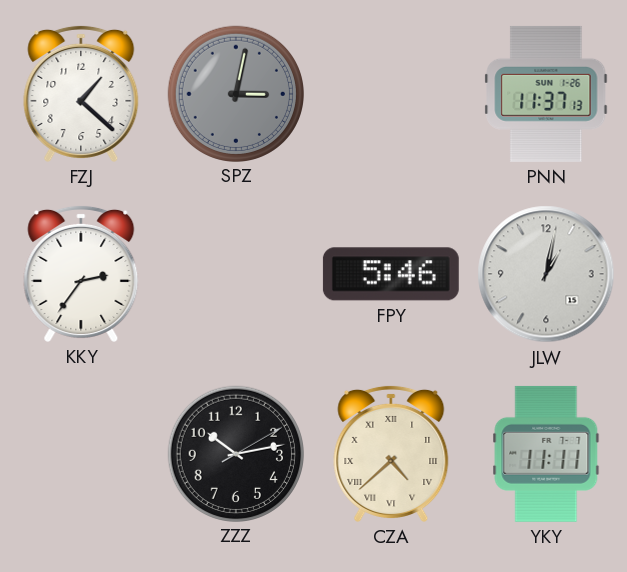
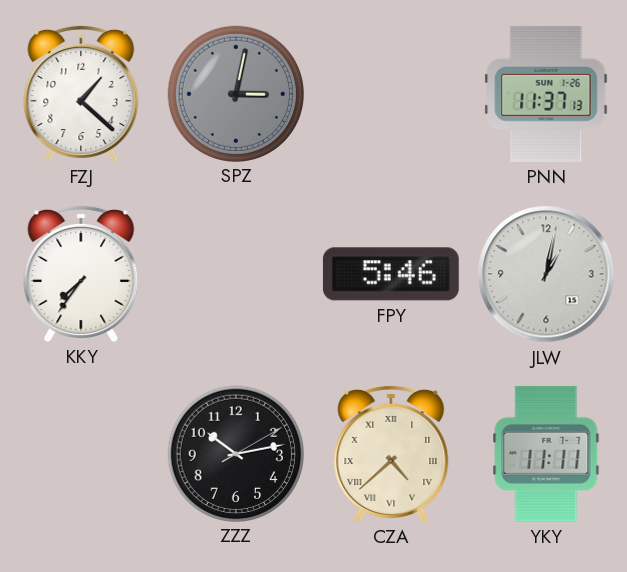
KKY: 2:36 -> 7:36
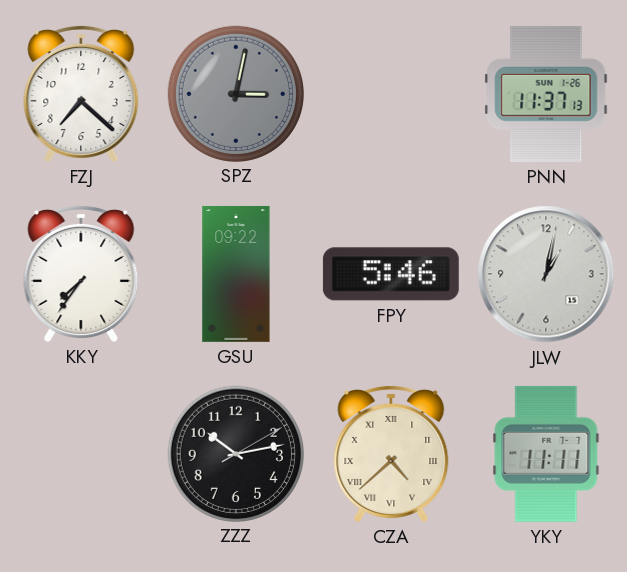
FZJ: 1:22 -> 7:22
GSU: none -> 09:22
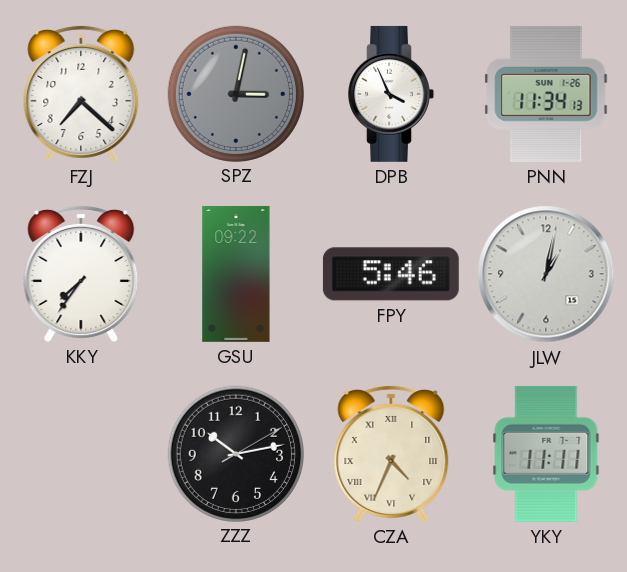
DPB: none -> 3:56
PNN: 11:37 -> 11:34
CZA: 4:38 -> 4:34
